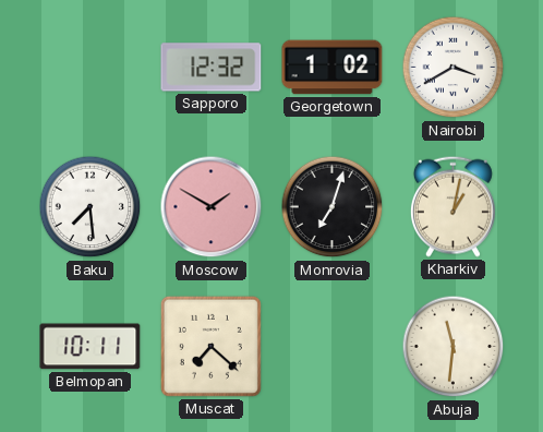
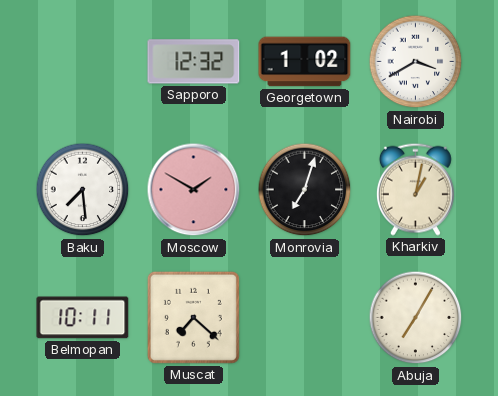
Abuja: 11:31 -> 7:05
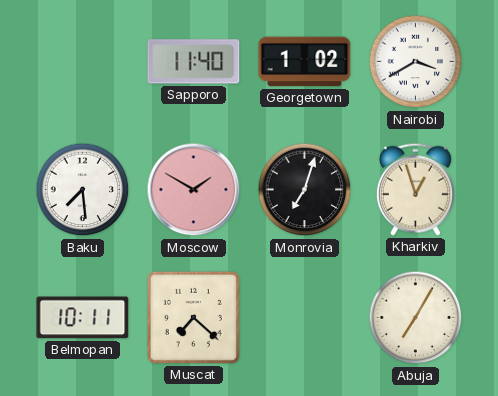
Sapporo: 12:32 -> 11:40
Kharkiv: 1:02 -> 12:57
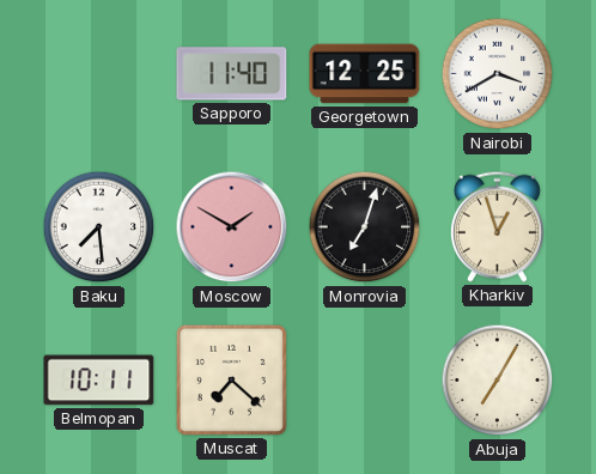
Georgetown: 1:02 -> 12:25
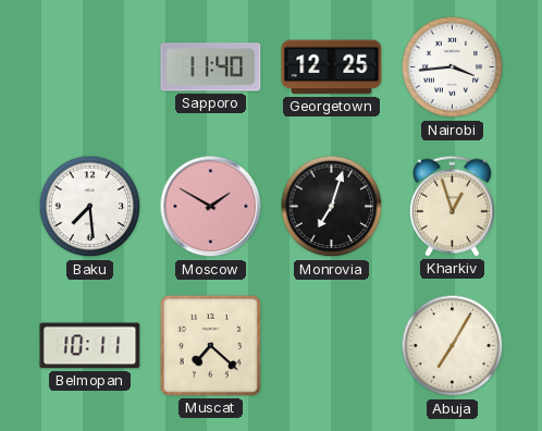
Nairobi: 3:40 -> 3:44
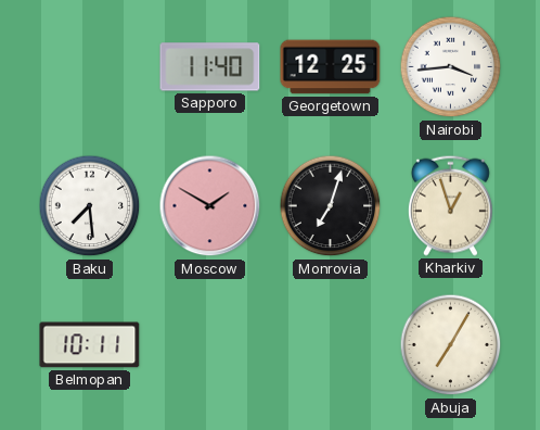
Muscat: 7:22 -> none
